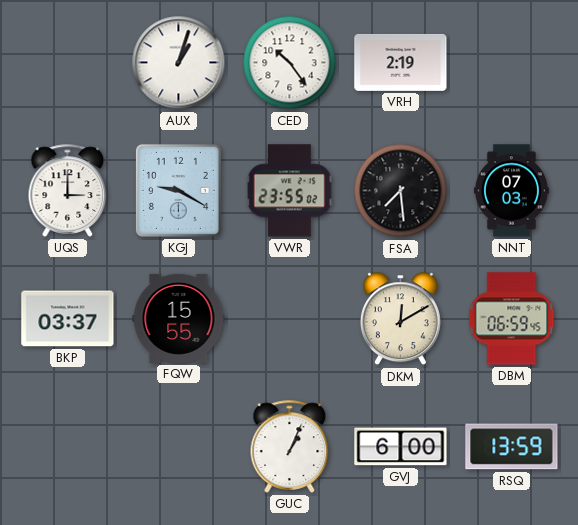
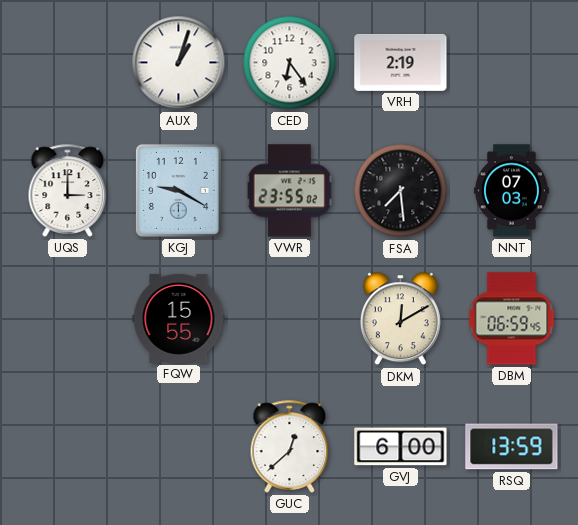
CED: 10:24 -> 6:24
BKP: 03:37 -> none
GUC: 1:04 -> 12:38
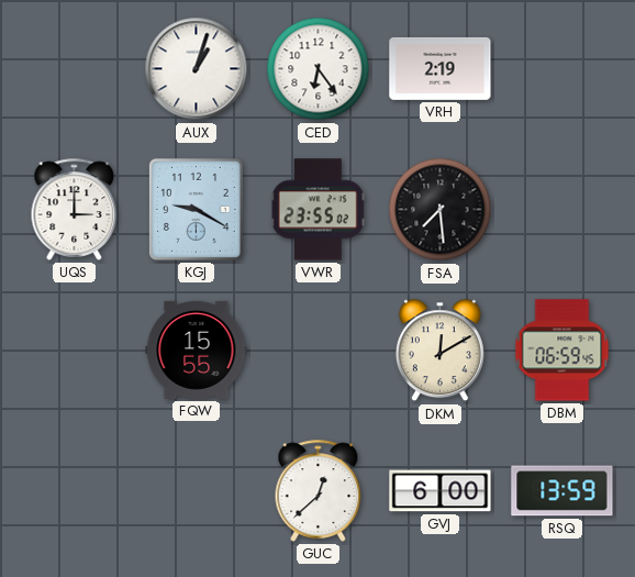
NNT: 07:03 -> none
